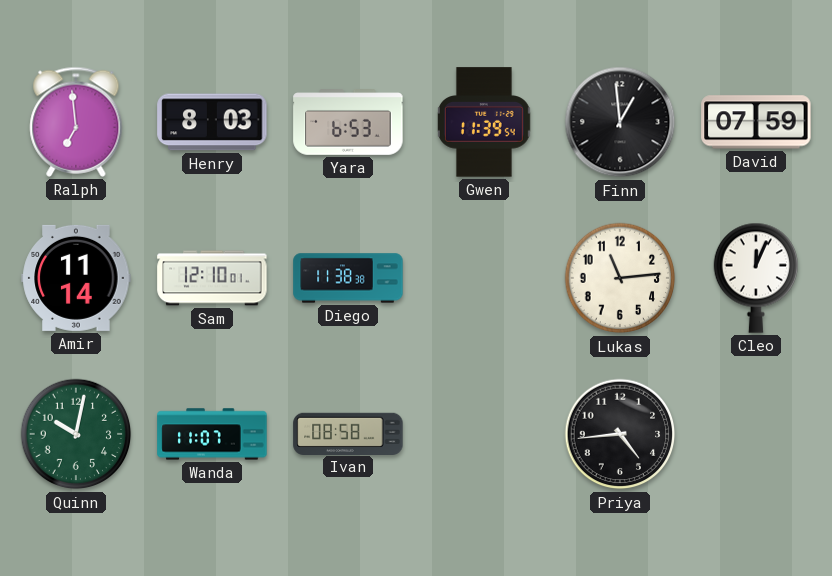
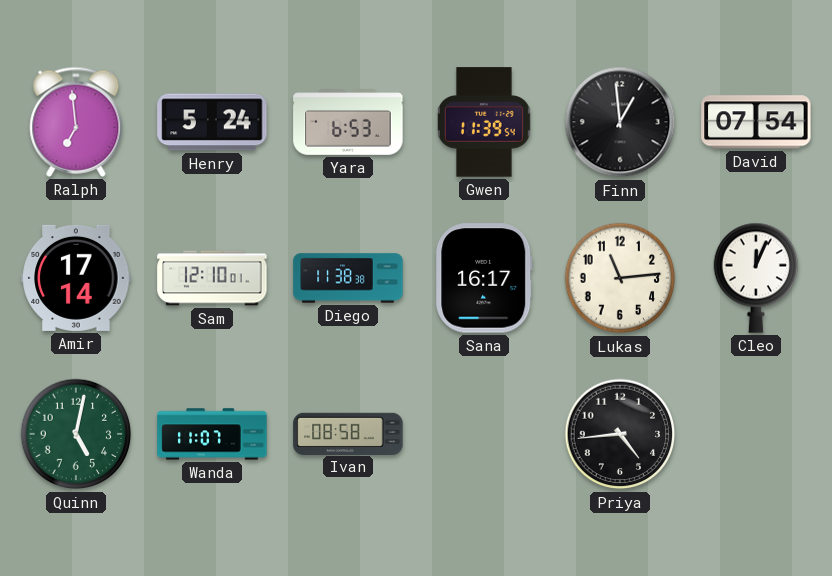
Henry: 8:03 -> 5:24
David: 07:59 -> 07:54
Amir: 11:14 -> 17:14
Sana: none -> 16:17
Quinn: 10:02 -> 5:02
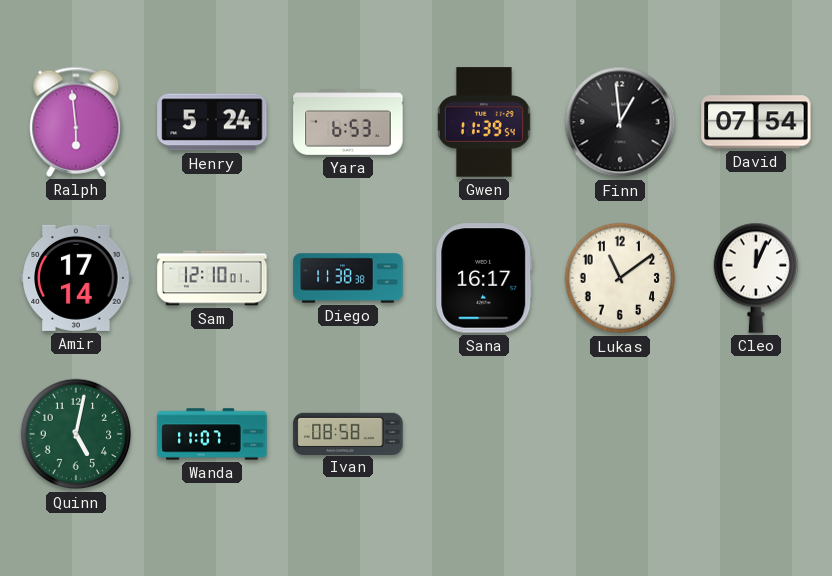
Ralph: 6:59 -> 5:59
Lukas: 11:14 -> 11:09
Priya: 4:44 -> none
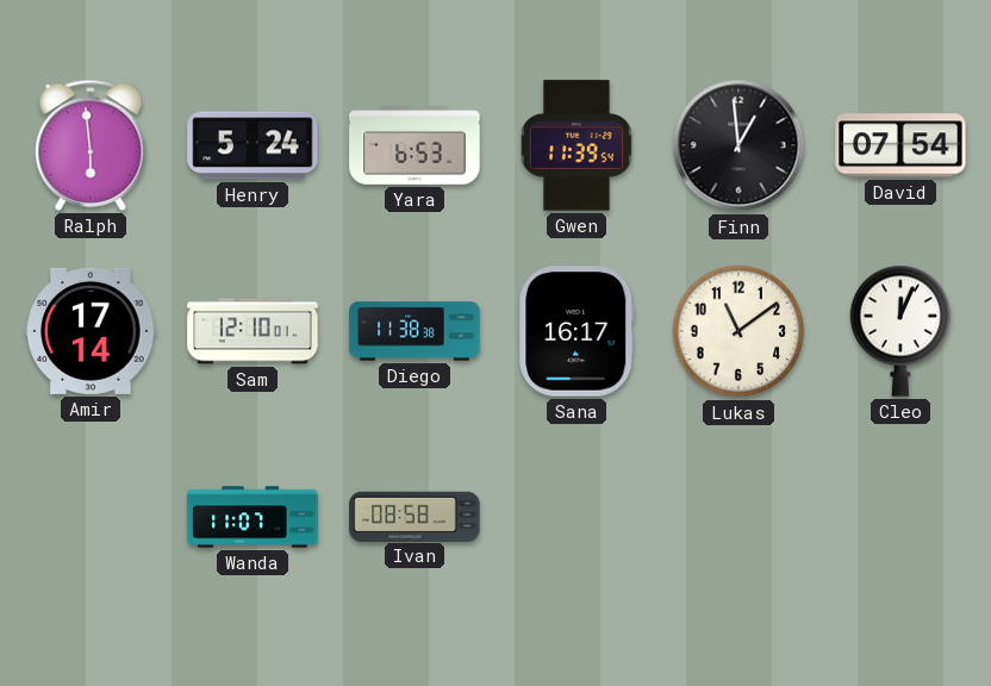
Quinn: 5:02 -> none
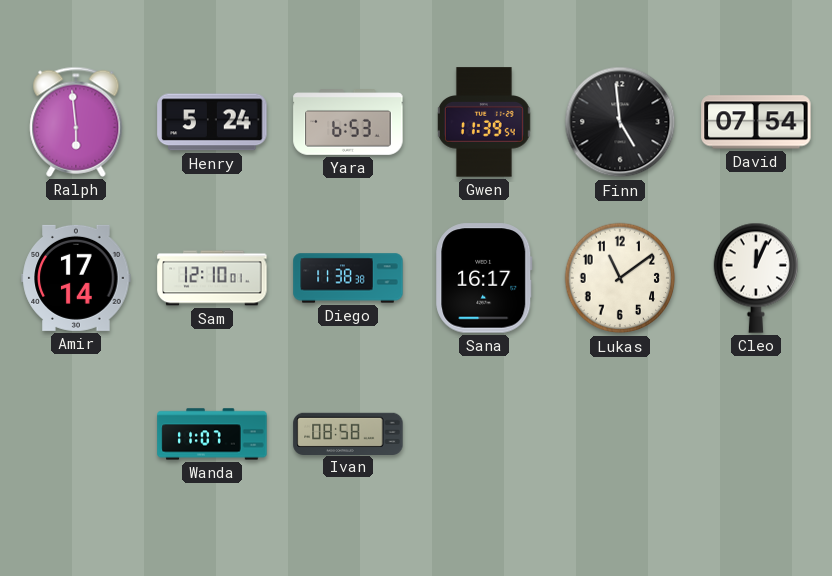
Finn: 12:59 -> 4:59
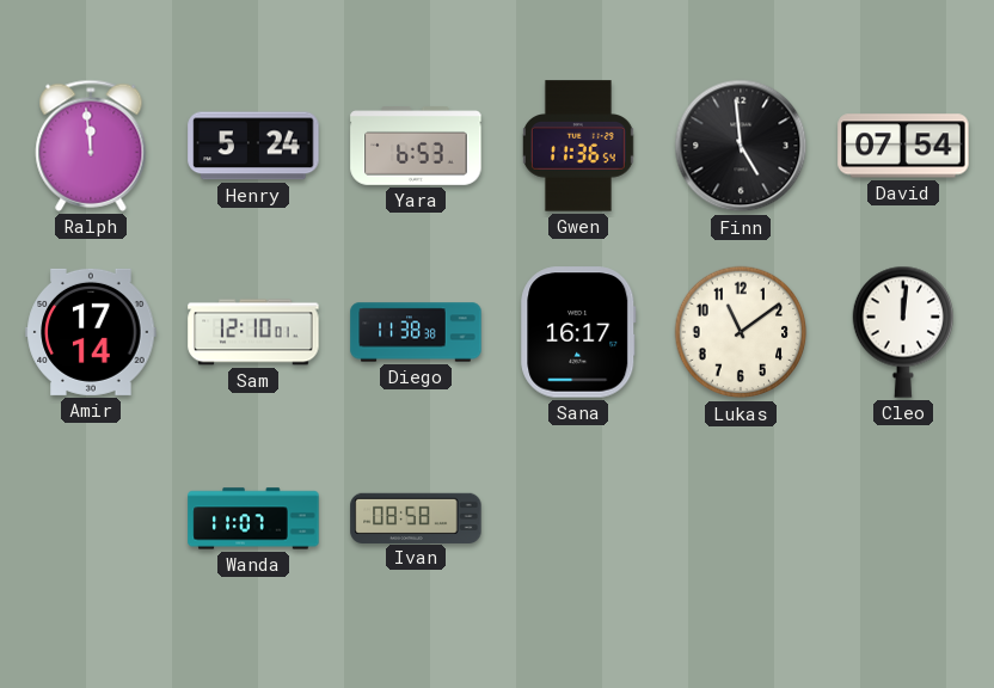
Ralph: 5:59 -> 11:59
Gwen: 11:39 -> 11:36
Cleo: 12:04 -> 12:01
